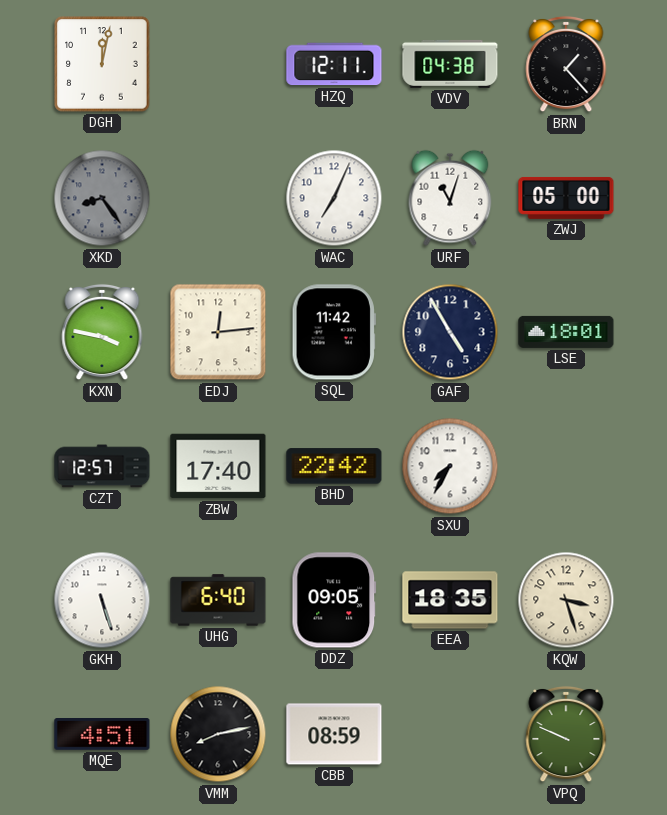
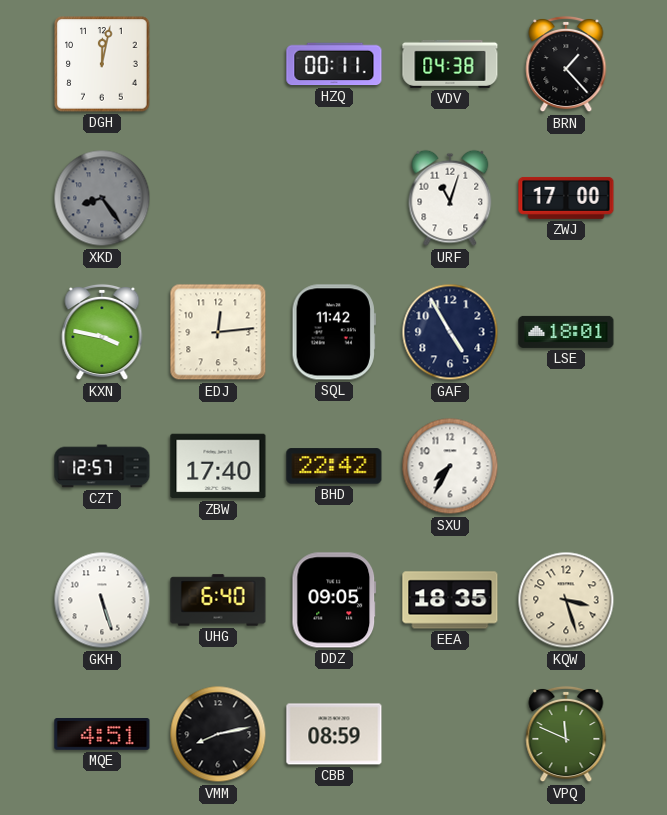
HZQ: 12:11 -> 00:11
WAC: 7:04 -> none
ZWJ: 05:00 -> 17:00
VPQ: 9:49 -> 11:49
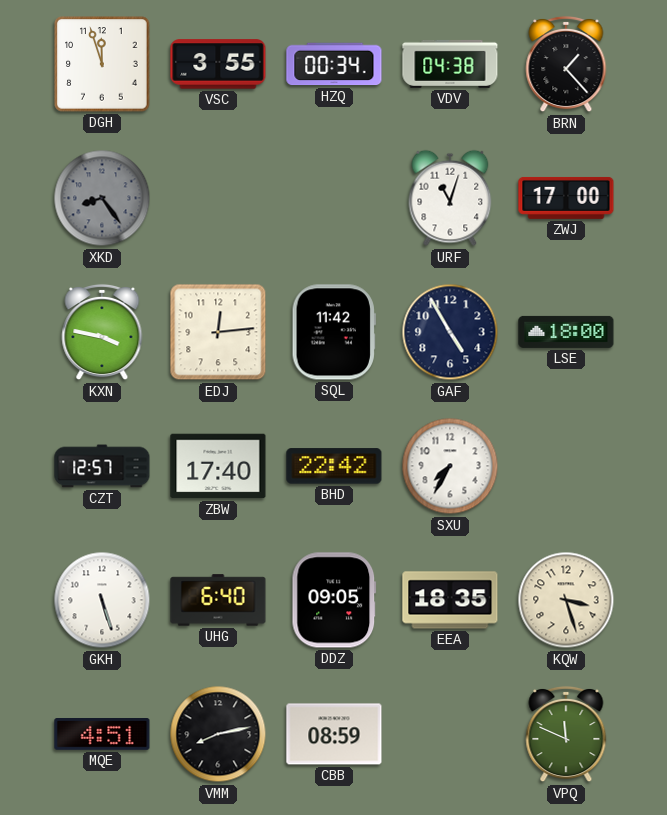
DGH: 12:02 -> 11:57
VSC: none -> 3:55
HZQ: 00:11 -> 00:34
LSE: 18:01 -> 18:00
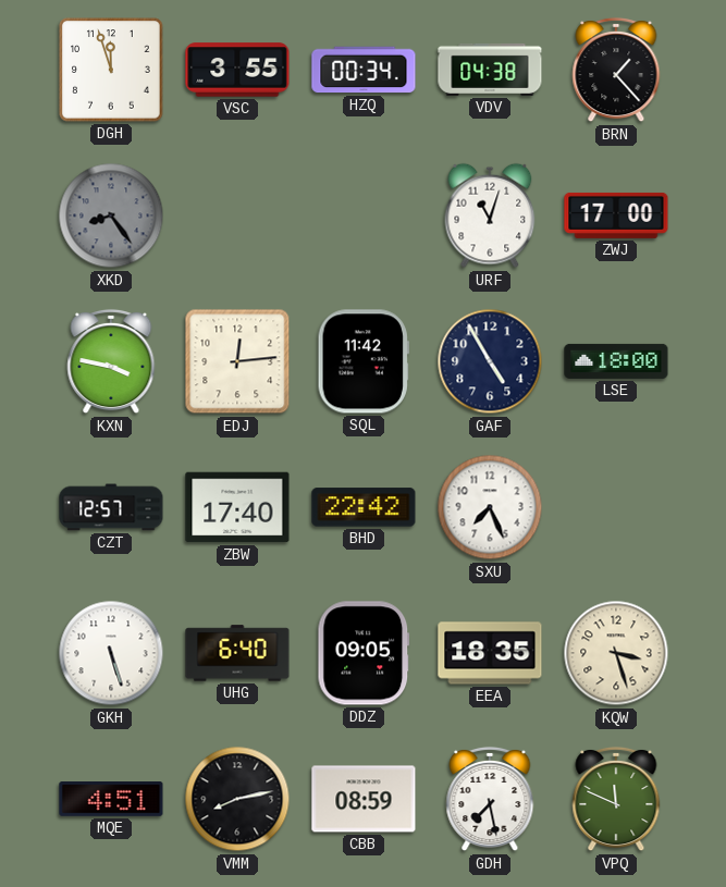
SXU: 7:35 -> 7:26
GDH: none -> 7:28
